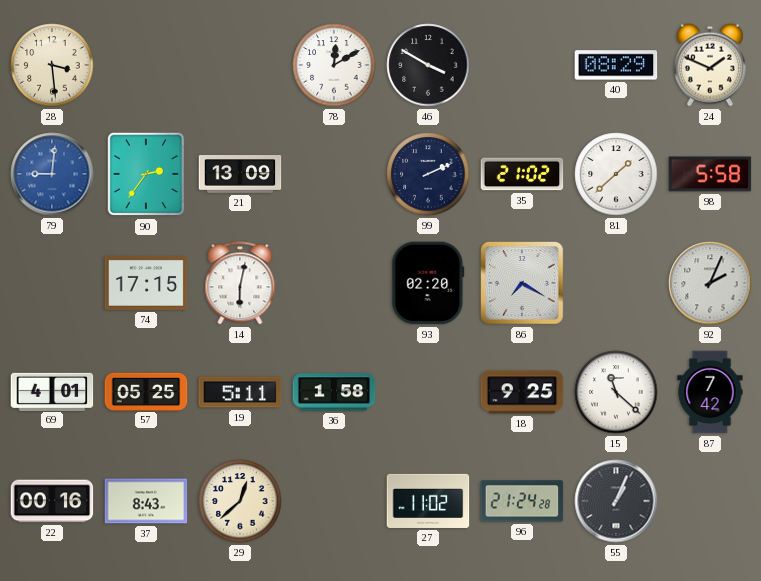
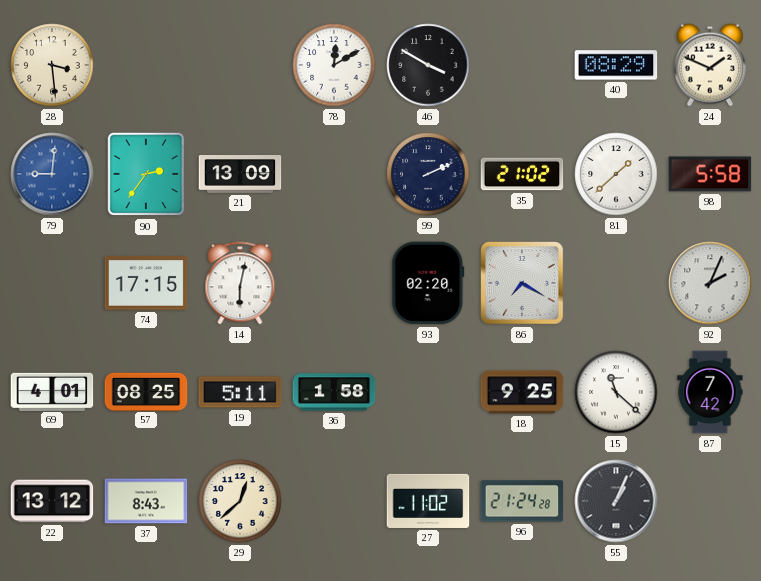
57: 05:25 -> 08:25
22: 00:16 -> 13:12
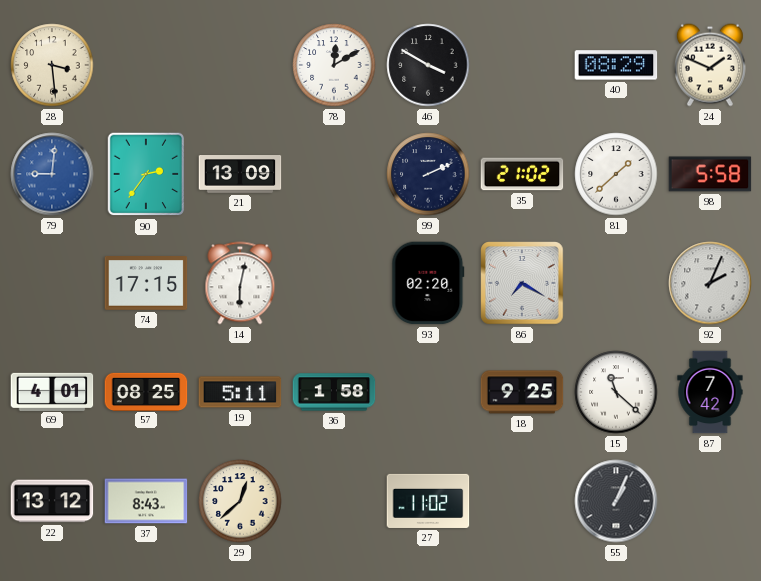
96: 21:24 -> none
